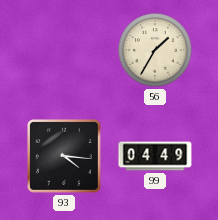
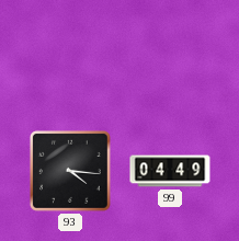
56: 1:35 -> none
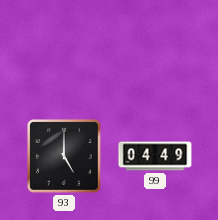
93: 4:16 -> 5:00
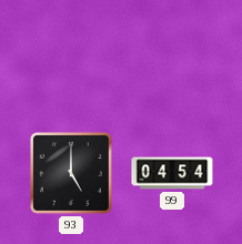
99: 04:49 -> 04:54
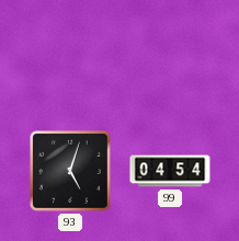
93: 5:00 -> 5:03
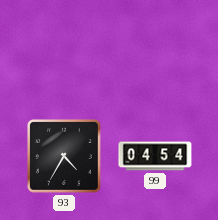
93: 5:03 -> 4:35
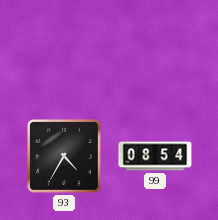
99: 04:54 -> 08:54
